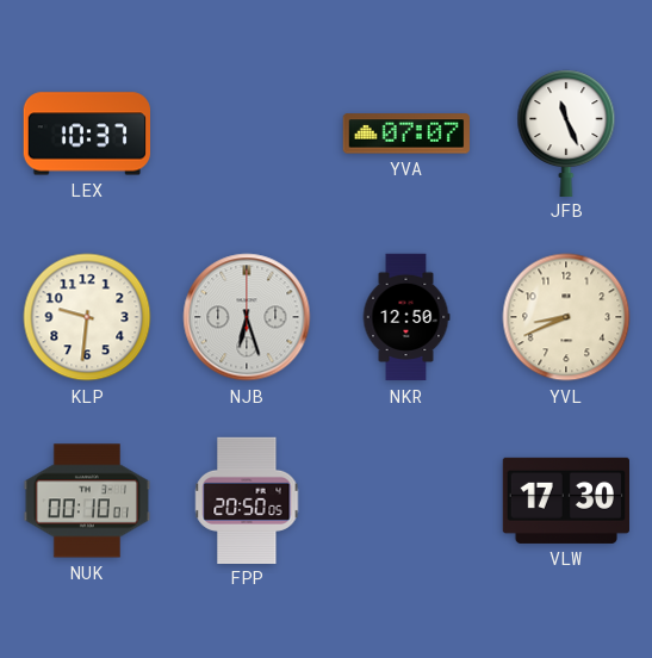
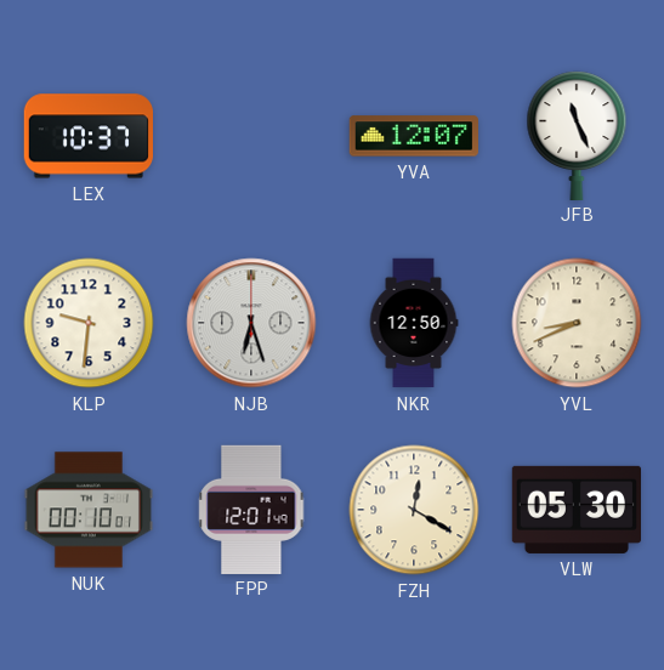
YVA: 07:07 -> 12:07
FPP: 20:50 -> 12:01
FZH: none -> 12:20
VLW: 17:30 -> 05:30
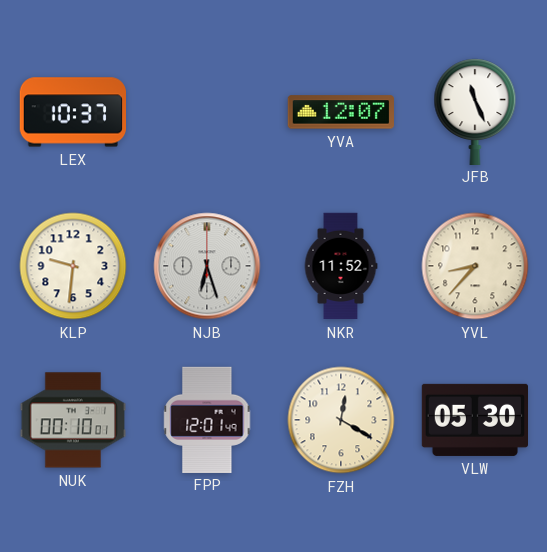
NKR: 12:50 -> 11:52
YVL: 8:41 -> 8:37
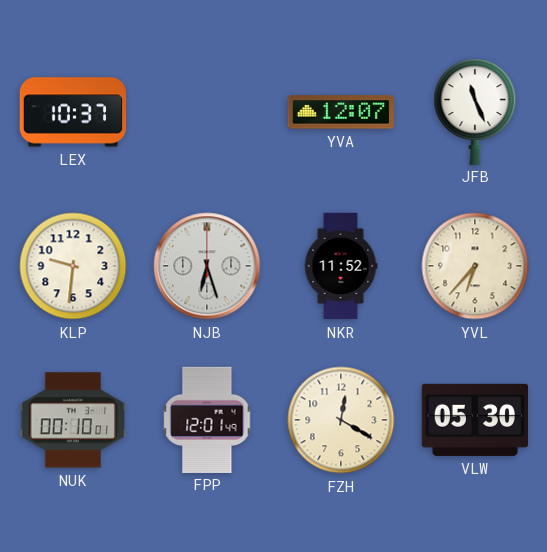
YVL: 8:37 -> 6:37
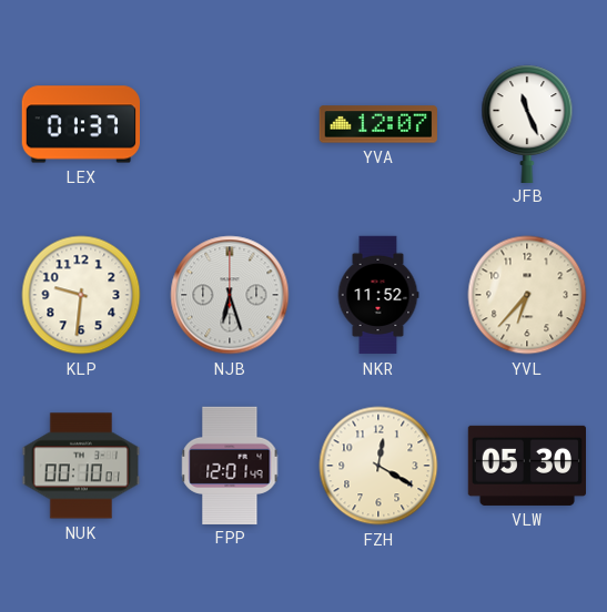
LEX: 10:37 -> 01:37
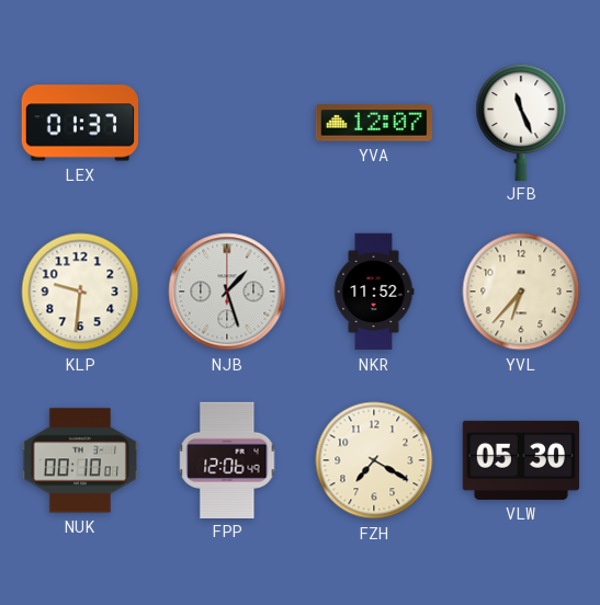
NJB: 6:27 -> 1:27
FPP: 12:01 -> 12:06
FZH: 12:20 -> 7:20
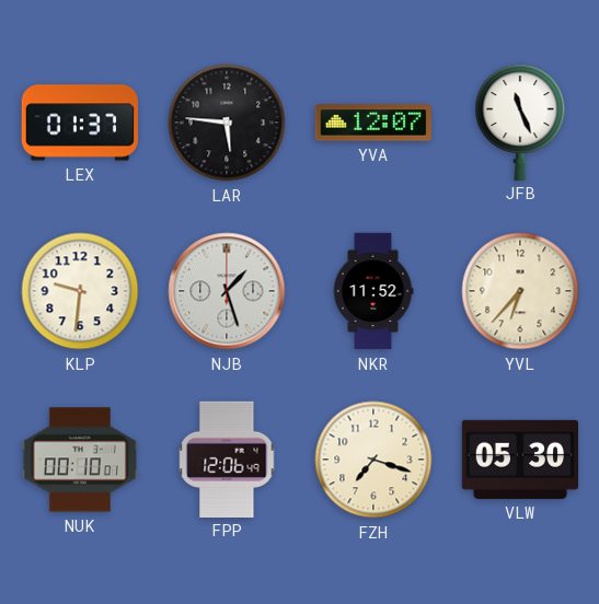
LAR: none -> 5:46
FZH: 7:20 -> 7:18
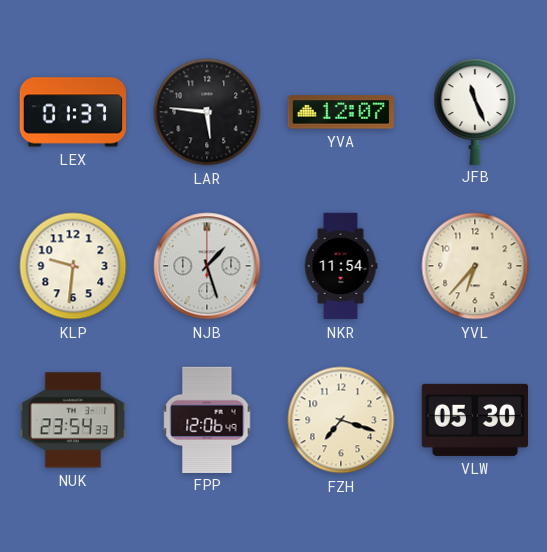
NKR: 11:52 -> 11:54
NUK: 00:10 -> 23:54
